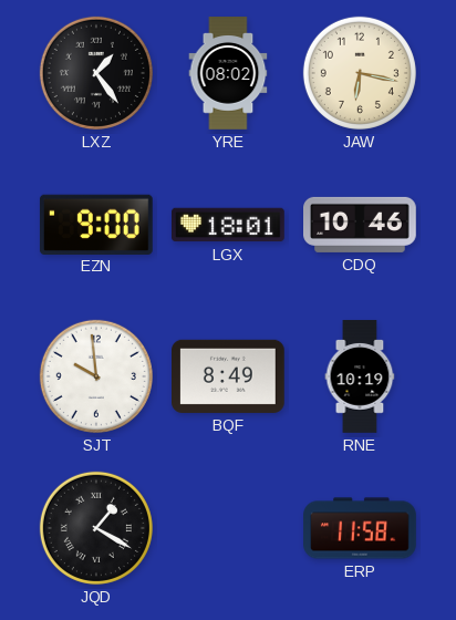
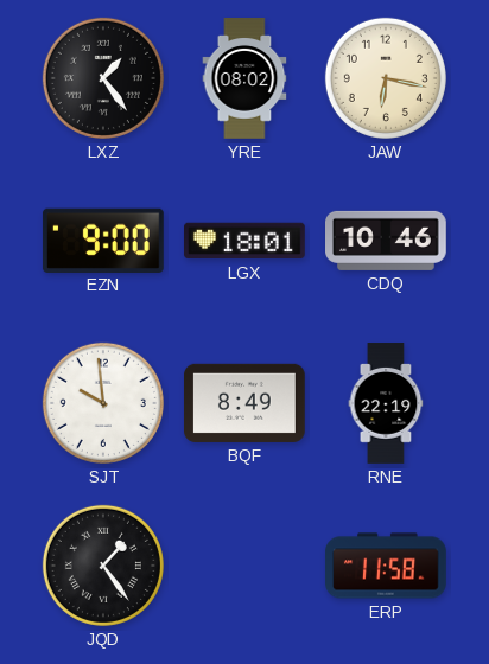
RNE: 10:19 -> 22:19
JQD: 1:20 -> 1:24
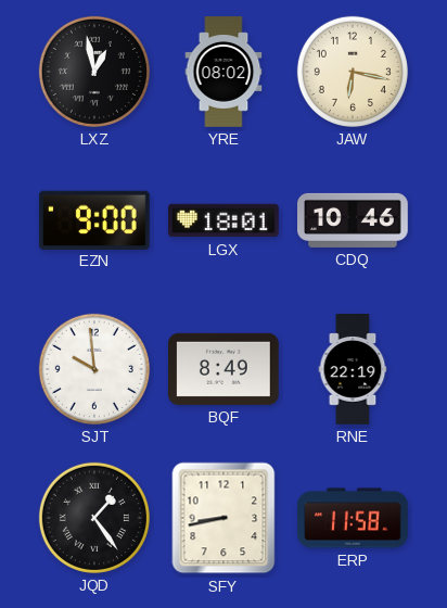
LXZ: 1:24 -> 12:58
SFY: none -> 8:43
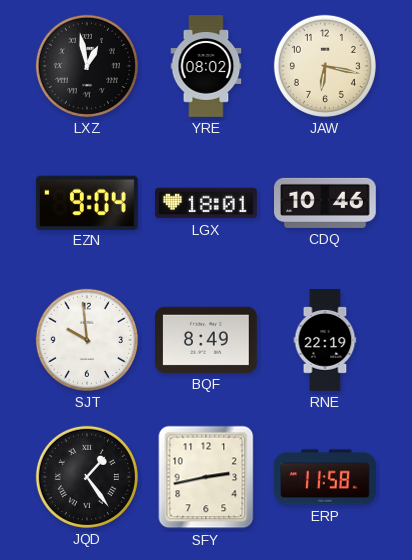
EZN: 9:00 -> 9:04
SFY: 8:43 -> 2:43
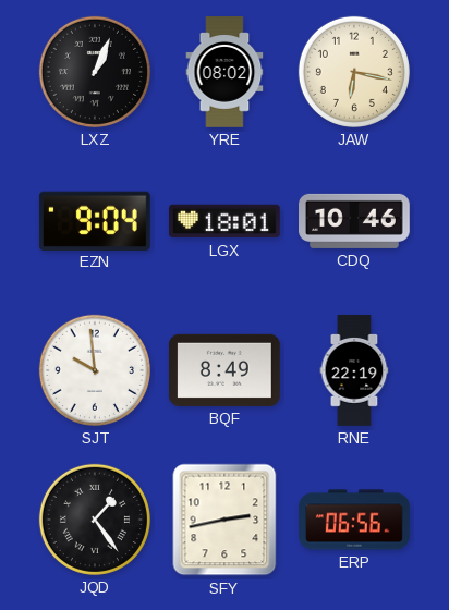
LXZ: 12:58 -> 1:04
ERP: 11:58 -> 06:56
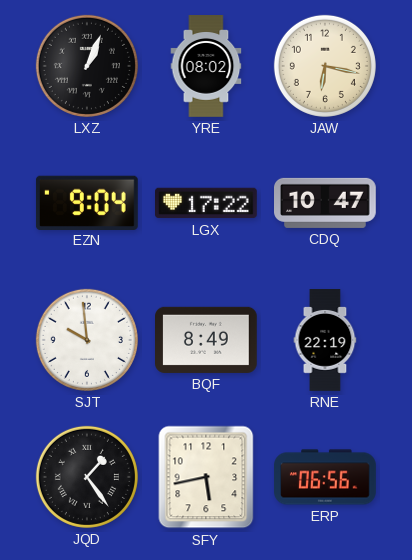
LGX: 18:01 -> 17:22
CDQ: 10:46 -> 10:47
SFY: 2:43 -> 5:43
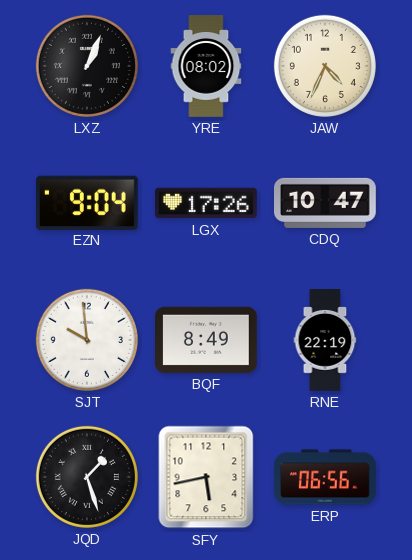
JAW: 6:17 -> 4:34
LGX: 17:22 -> 17:26
JQD: 1:24 -> 1:27
